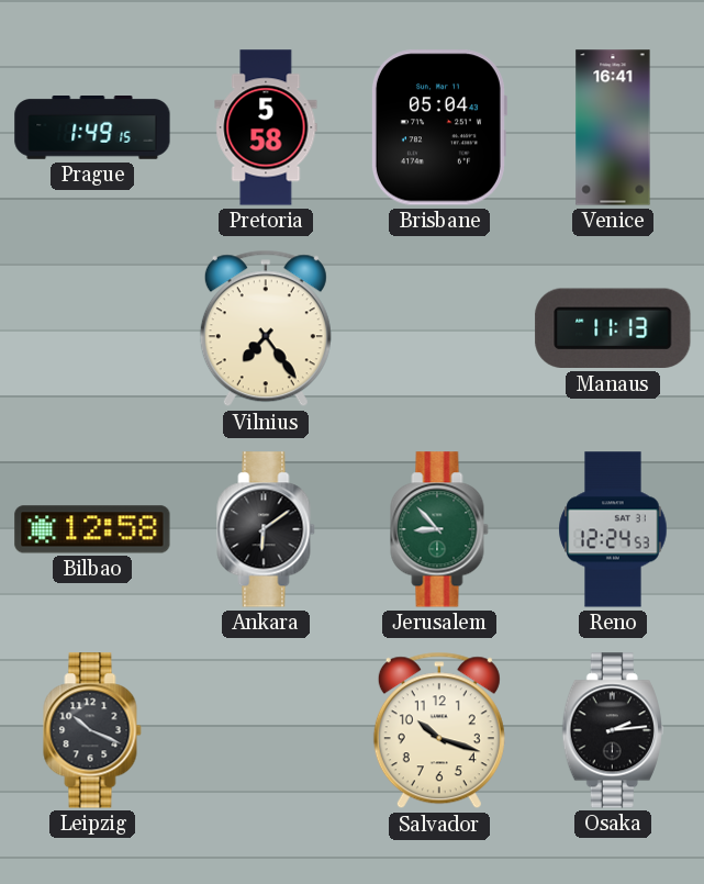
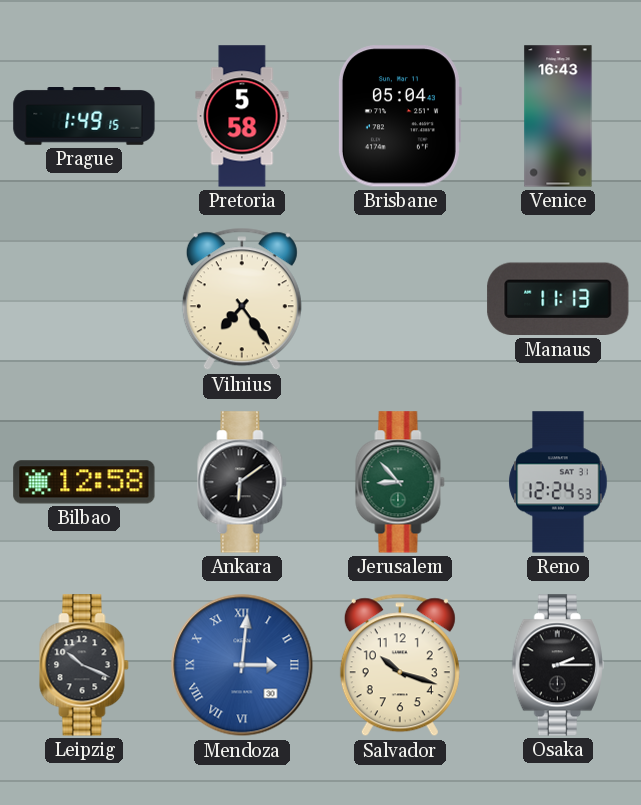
Venice: 16:41 -> 16:43
Mendoza: none -> 3:01
Osaka: 2:14 -> 2:15
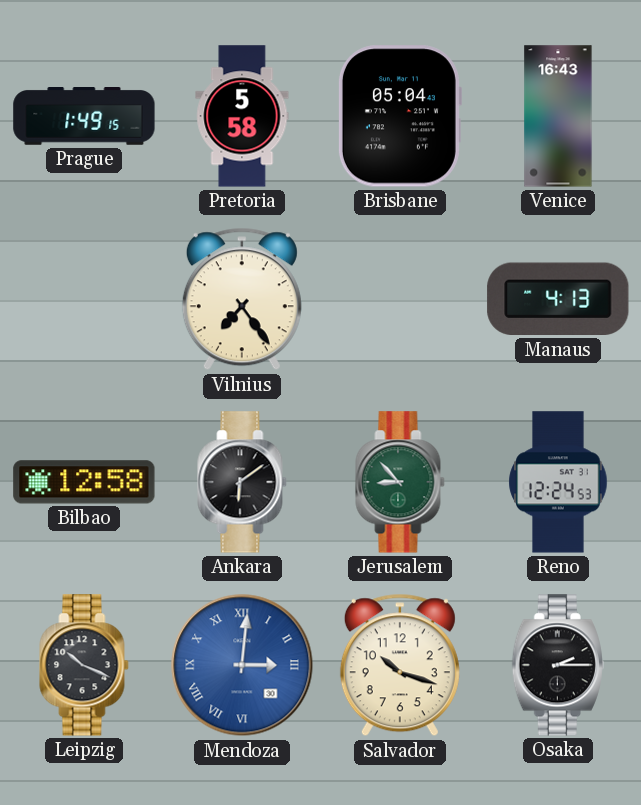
Manaus: 11:13 -> 4:13
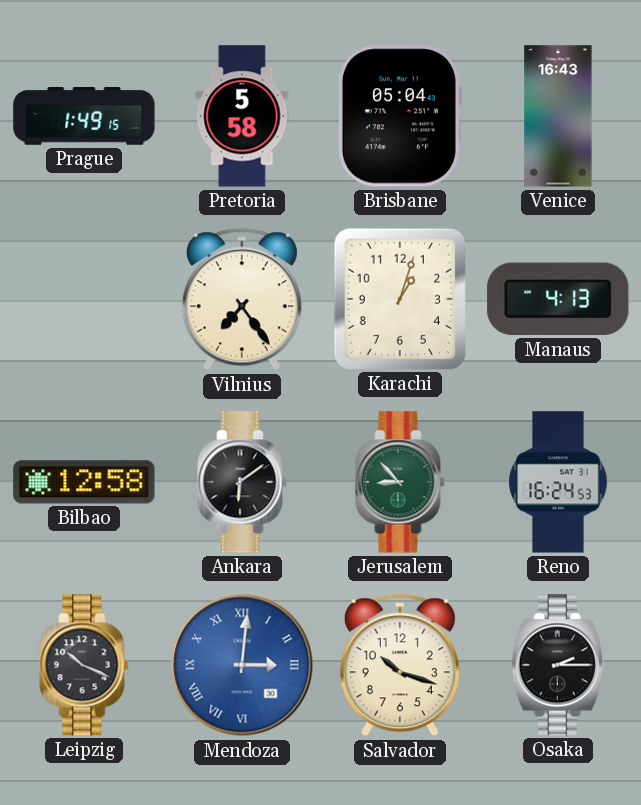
Karachi: none -> 1:03
Reno: 12:24 -> 16:24
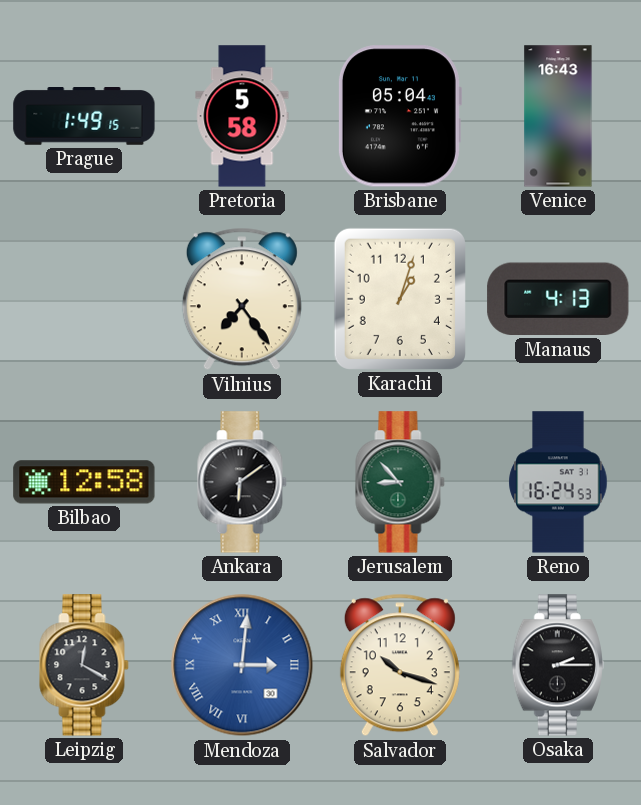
Leipzig: 10:19 -> 12:20
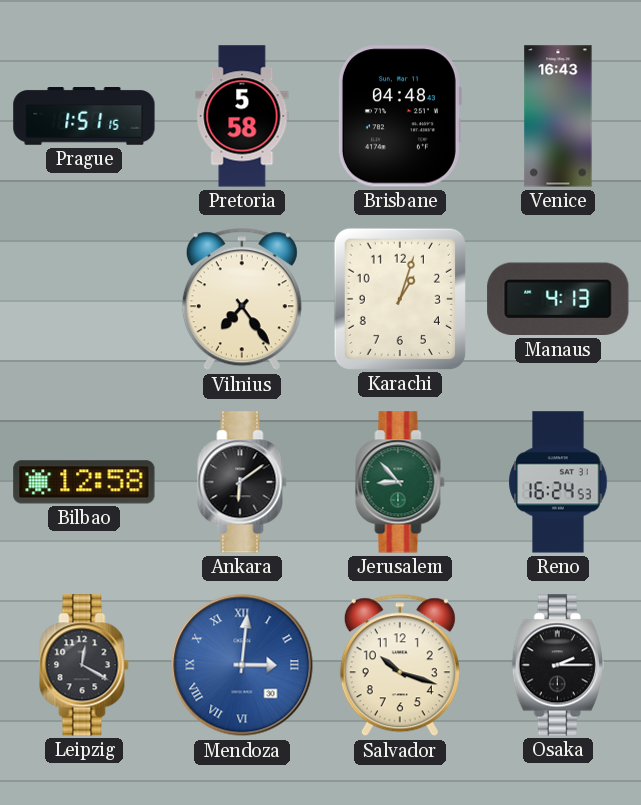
Prague: 1:49 -> 1:51
Brisbane: 05:04 -> 04:48
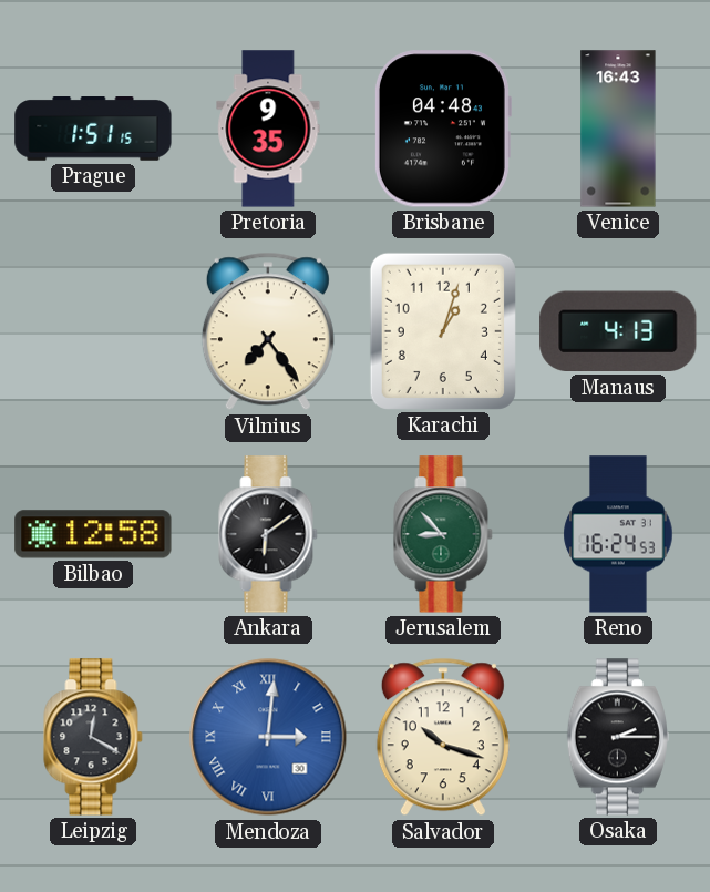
Pretoria: 5:58 -> 9:35
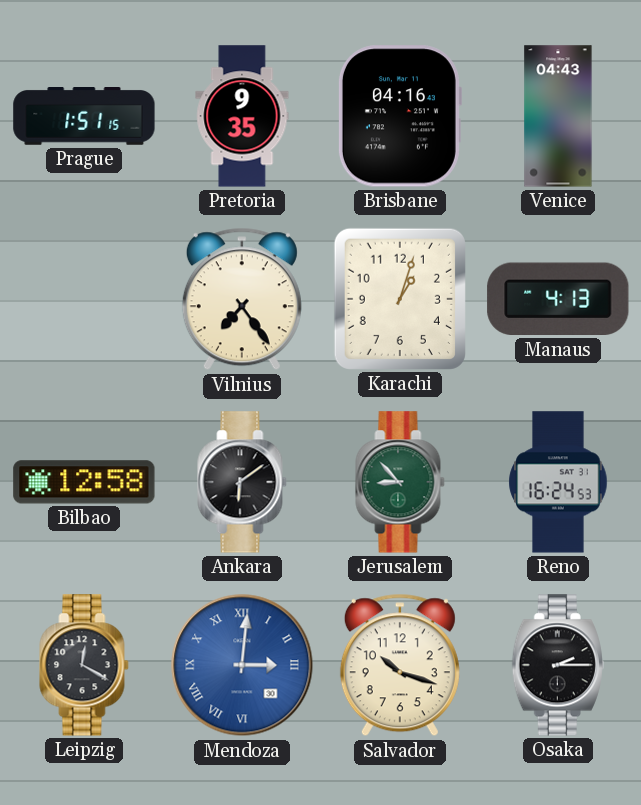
Brisbane: 04:48 -> 04:16
Venice: 16:43 -> 04:43
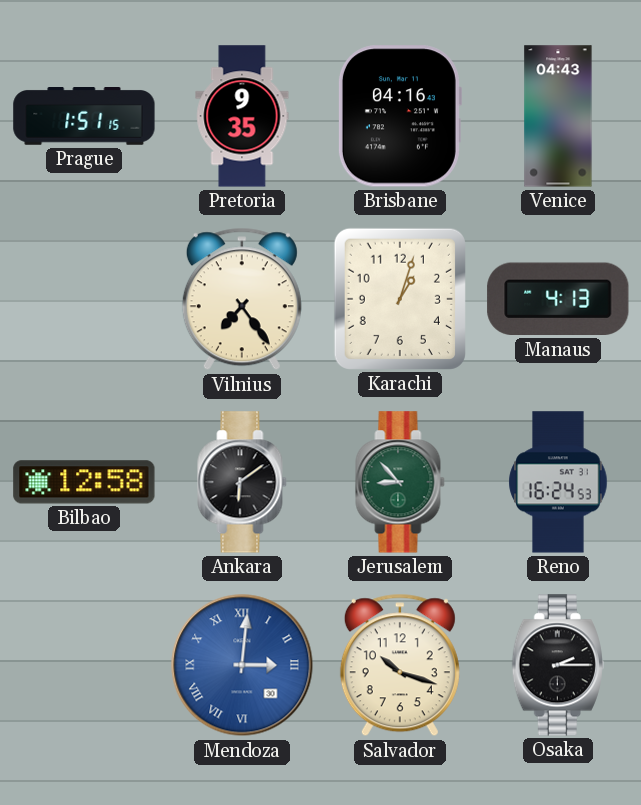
Leipzig: 12:20 -> none
